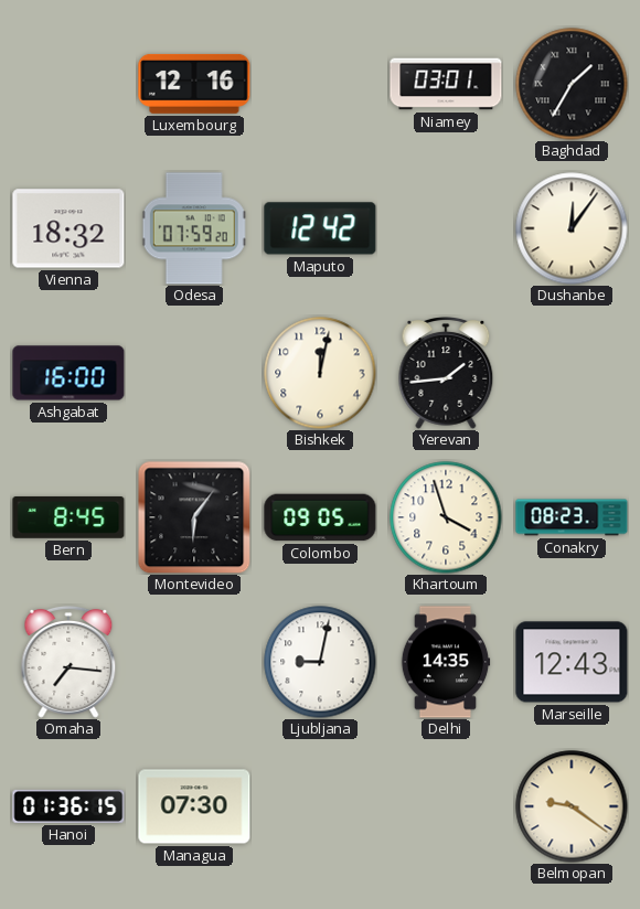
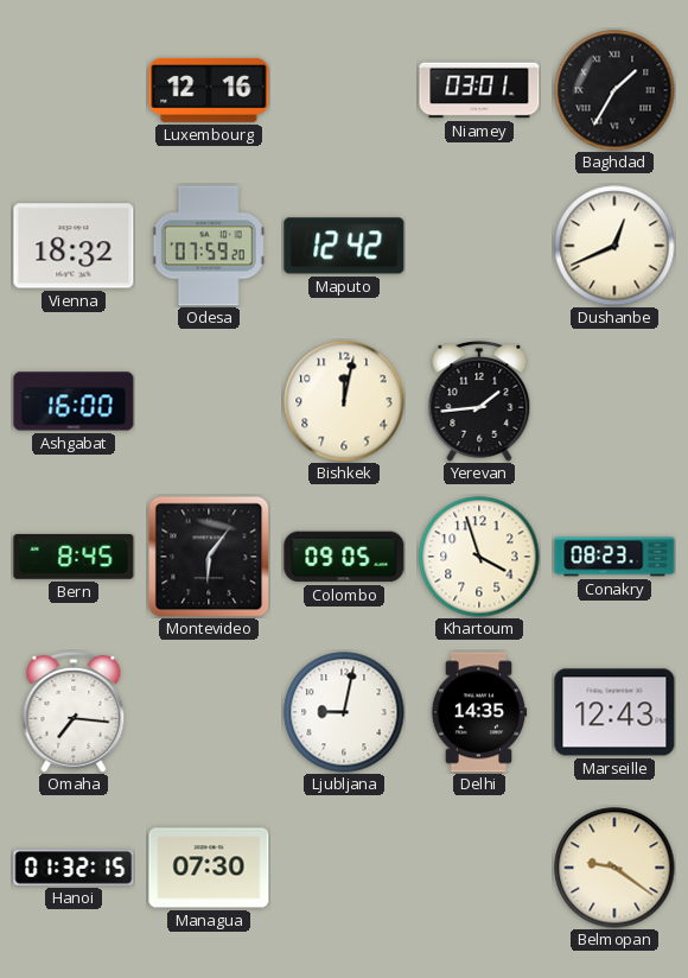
Dushanbe: 12:06 -> 12:41
Hanoi: 01:36 -> 01:32
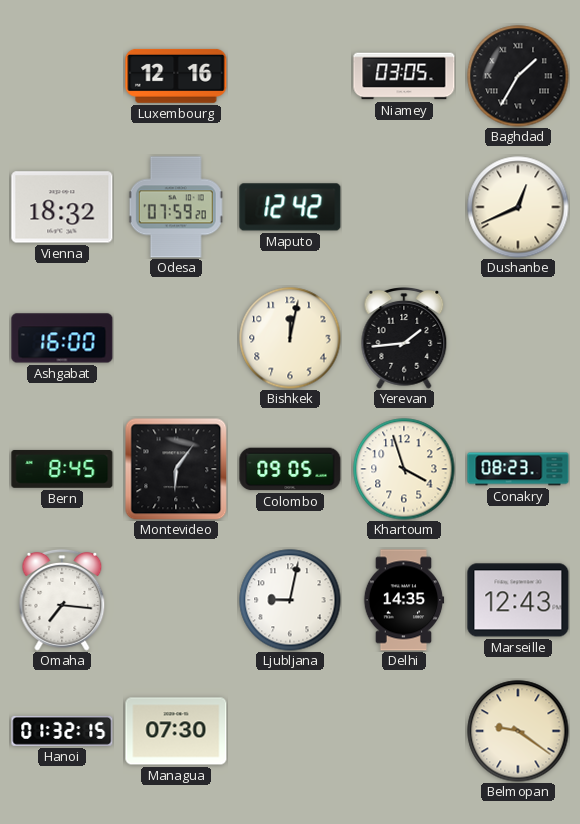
Niamey: 03:01 -> 03:05
